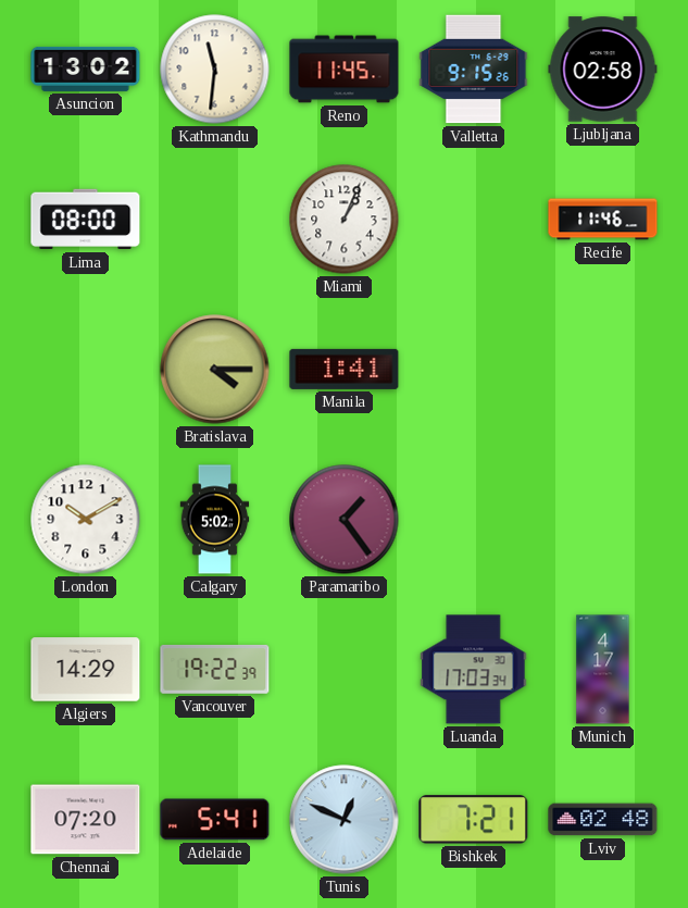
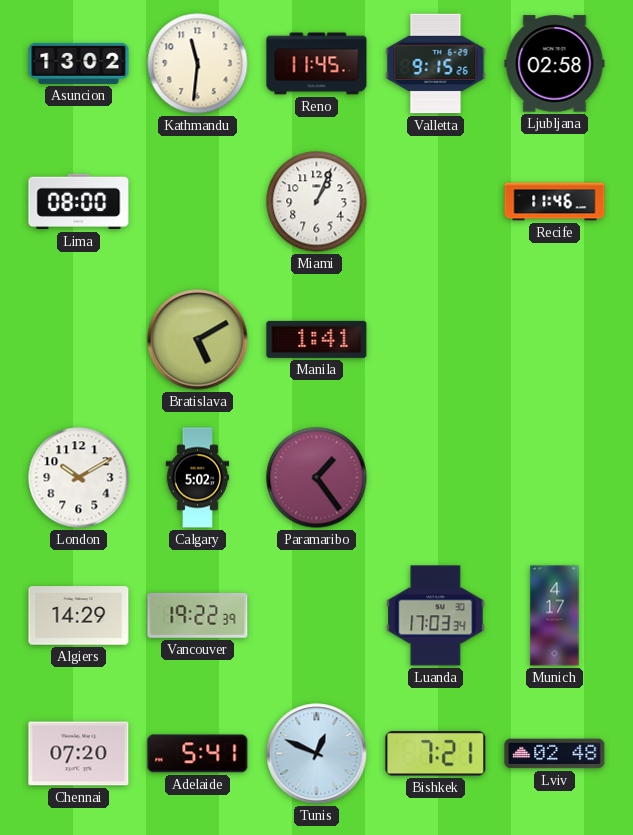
Bratislava: 4:15 -> 5:10
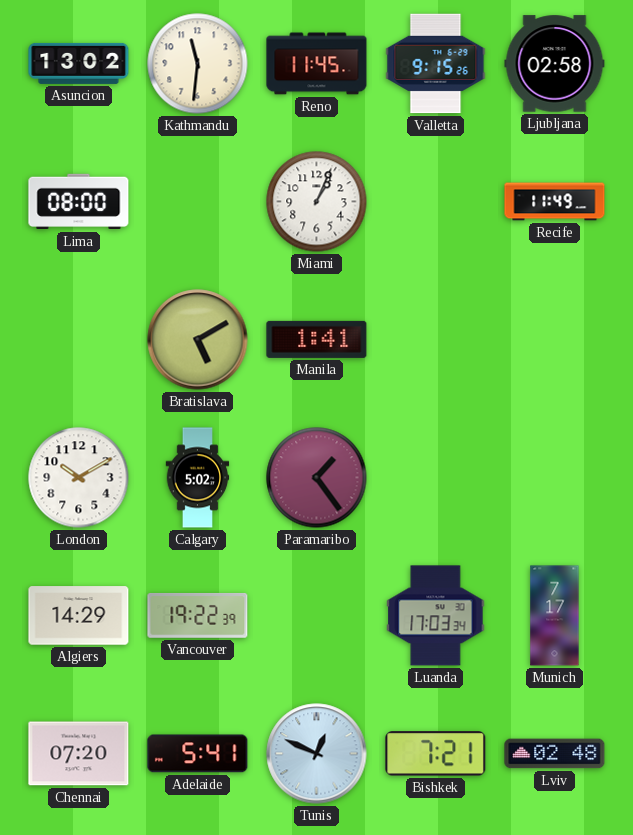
Recife: 11:46 -> 11:49
Munich: 4:17 -> 7:17
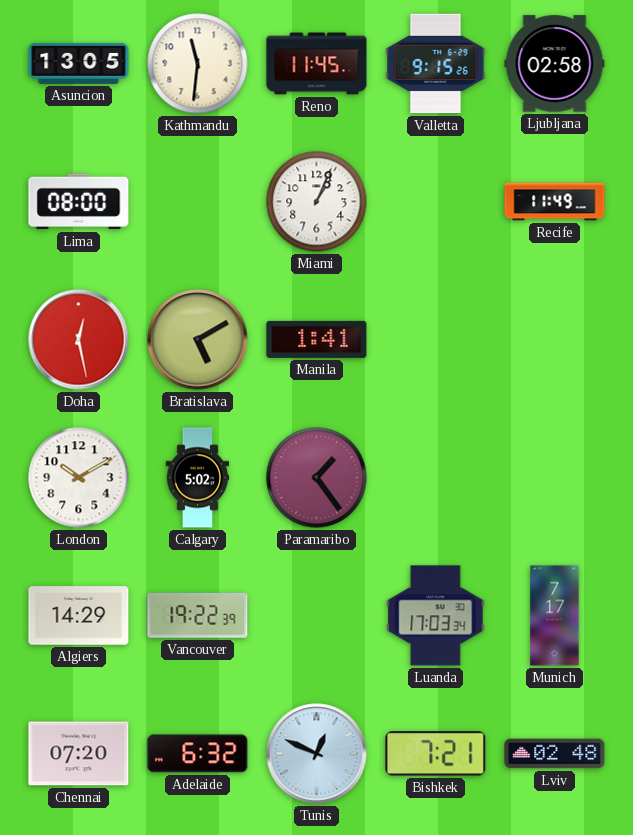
Asuncion: 13:02 -> 13:05
Doha: none -> 12:28
Adelaide: 5:41 -> 6:32
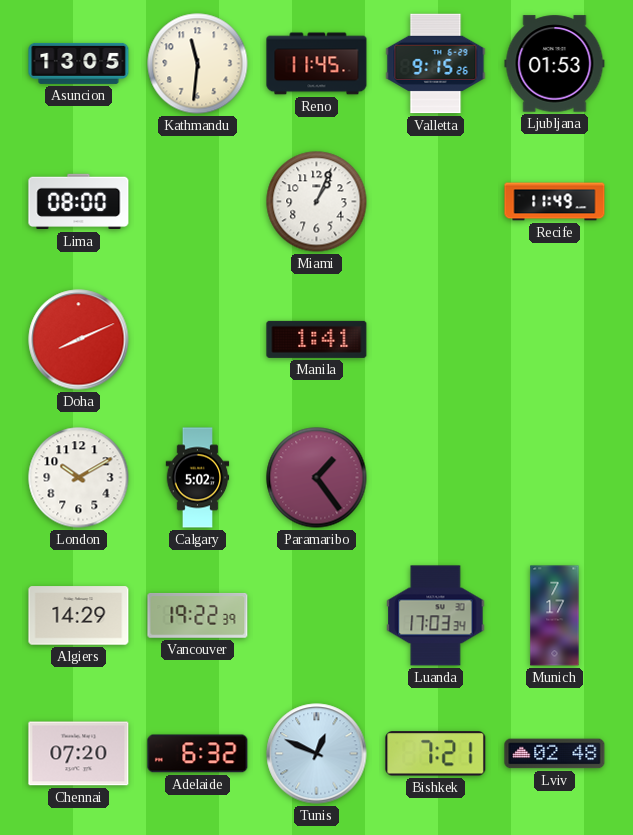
Ljubljana: 02:58 -> 01:53
Doha: 12:28 -> 8:11
Bratislava: 5:10 -> none
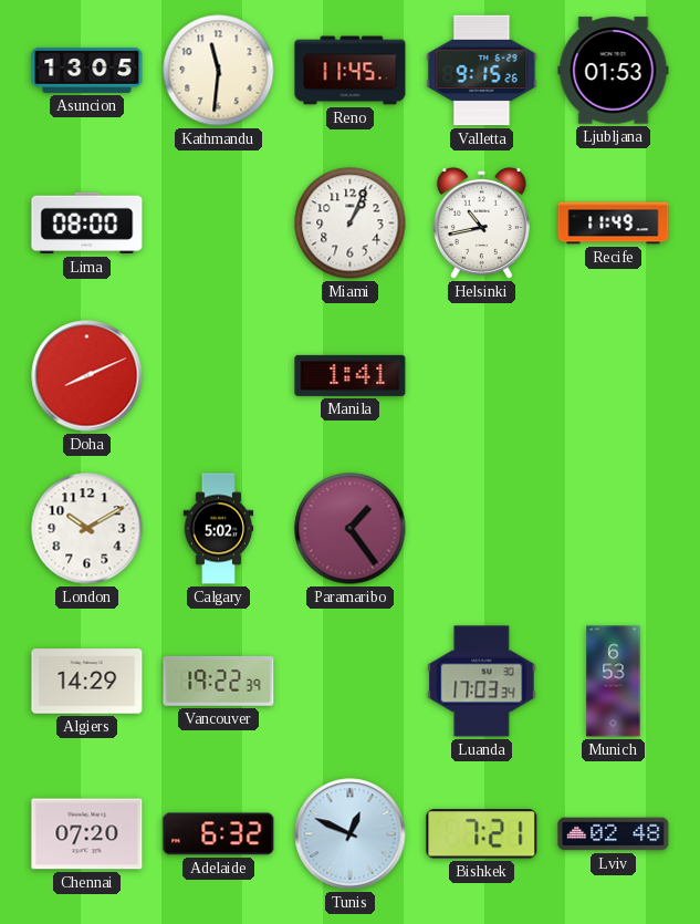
Helsinki: none -> 10:43
Munich: 7:17 -> 6:53
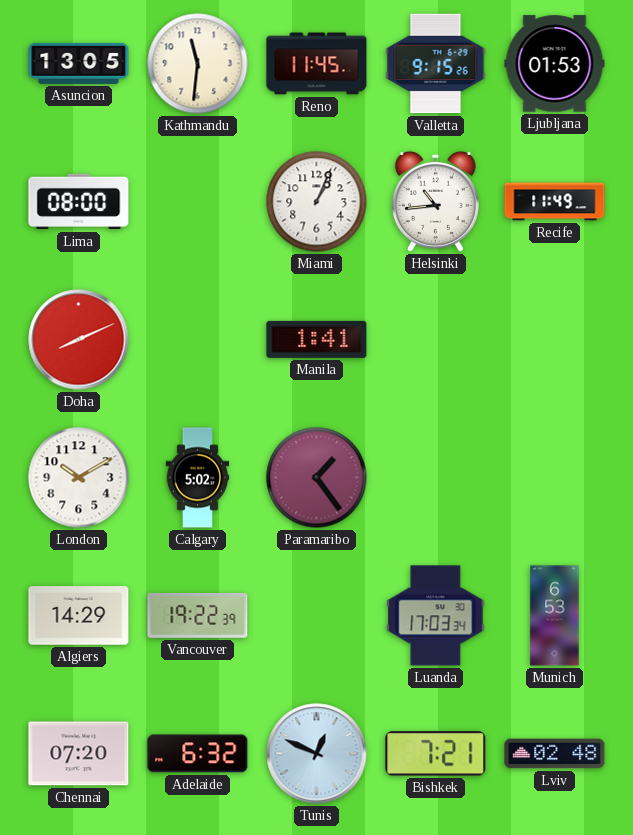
Helsinki: 10:43 -> 10:44
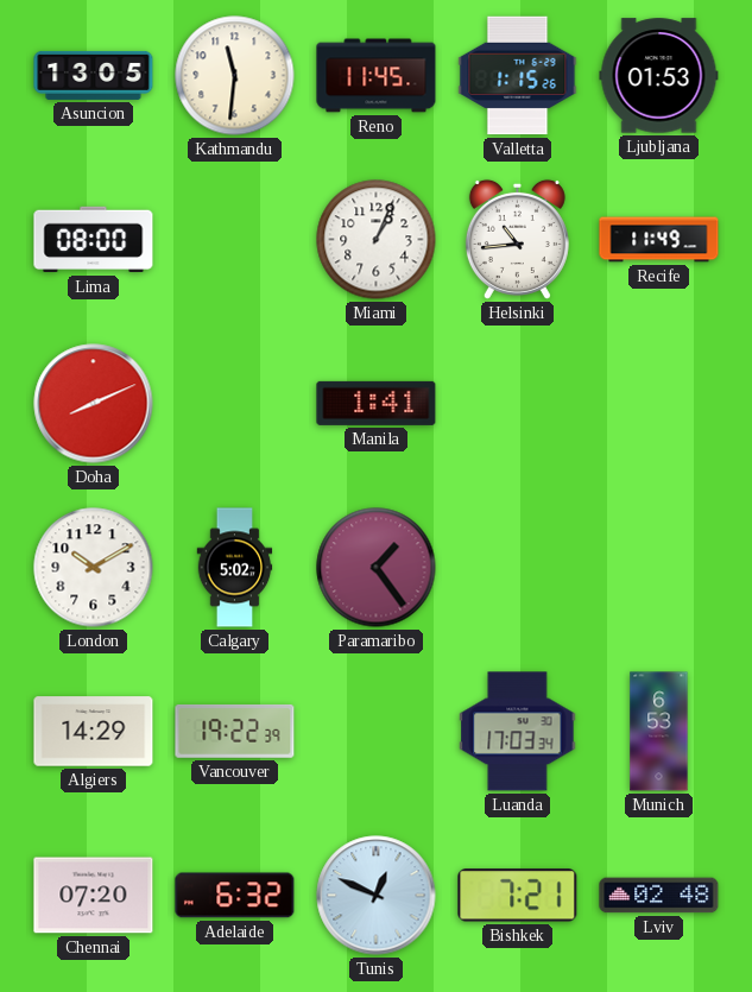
Valletta: 9:15 -> 1:15
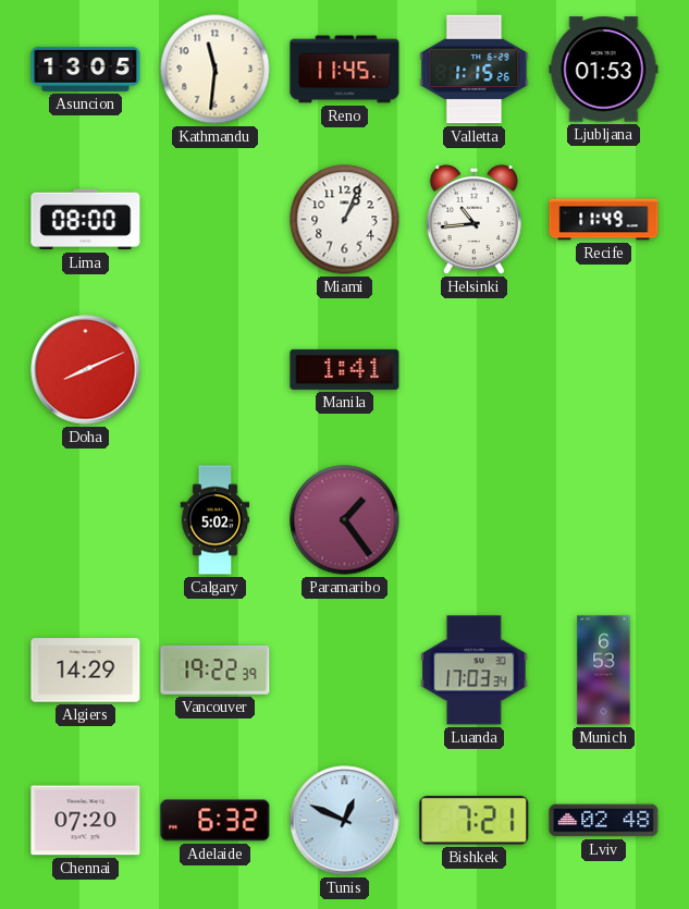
London: 10:10 -> none
